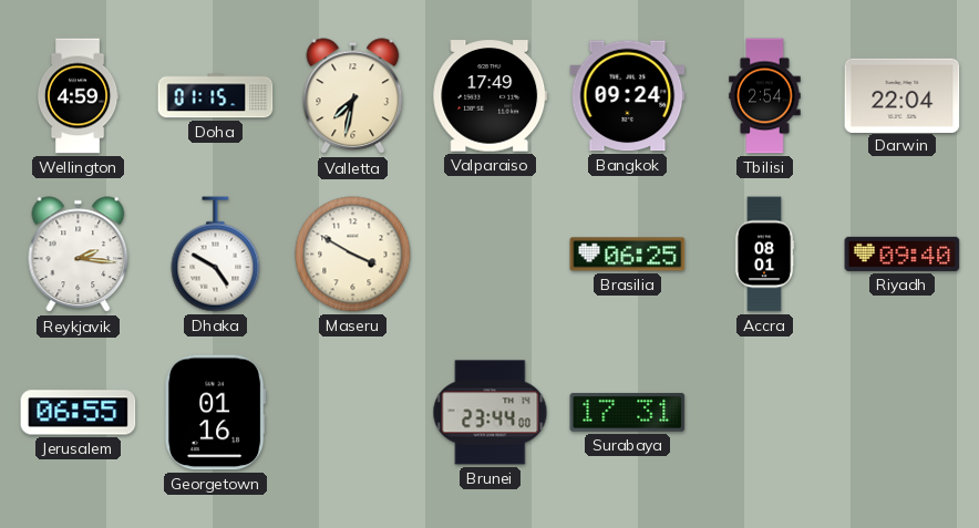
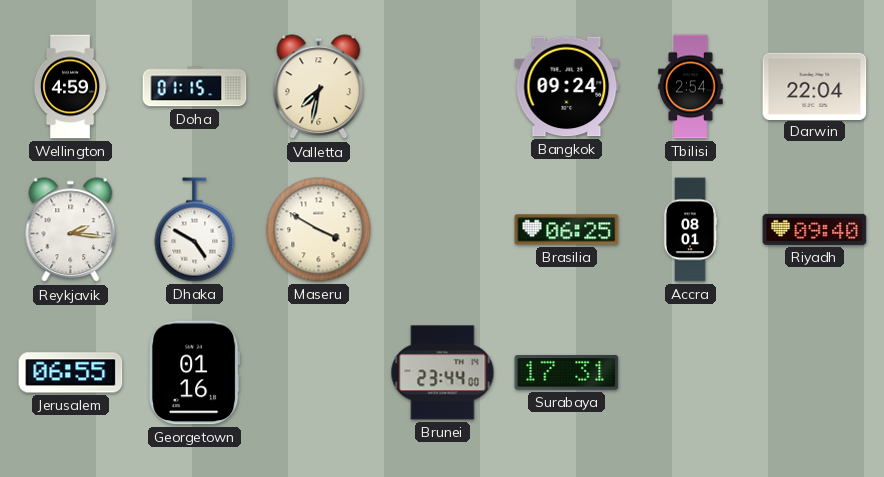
Valparaiso: 17:49 -> none
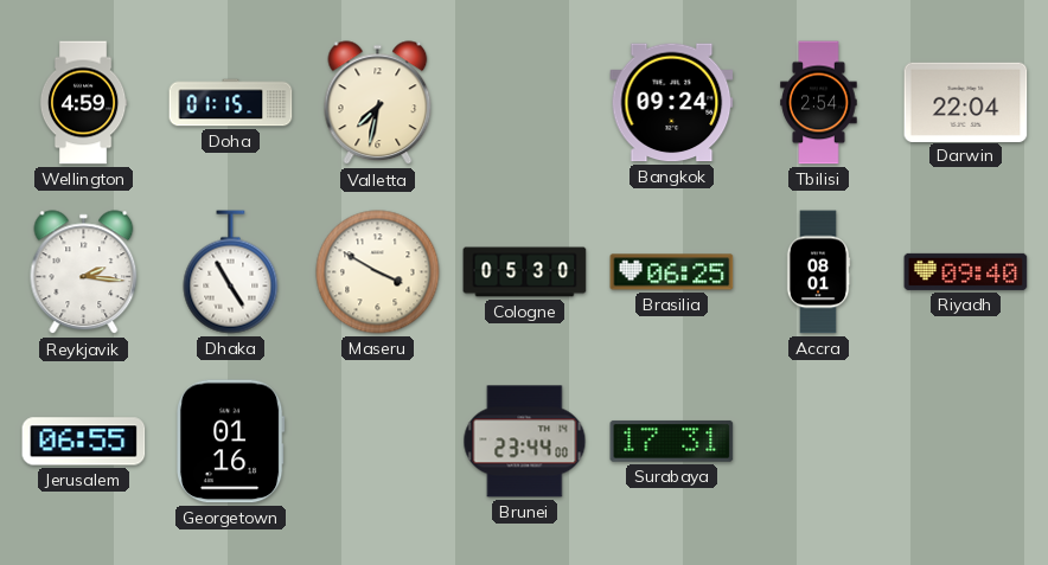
Dhaka: 4:50 -> 4:55
Cologne: none -> 05:30
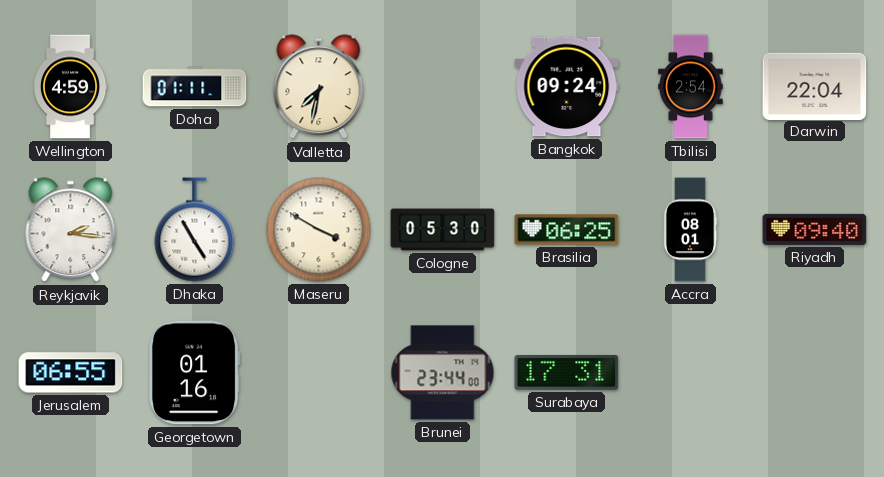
Doha: 01:15 -> 01:11
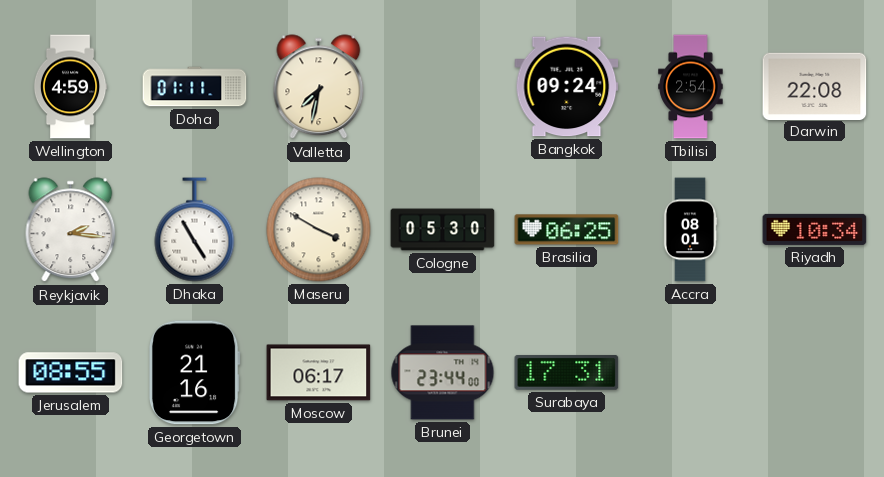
Darwin: 22:04 -> 22:08
Riyadh: 09:40 -> 10:34
Jerusalem: 06:55 -> 08:55
Georgetown: 01:16 -> 21:16
Moscow: none -> 06:17
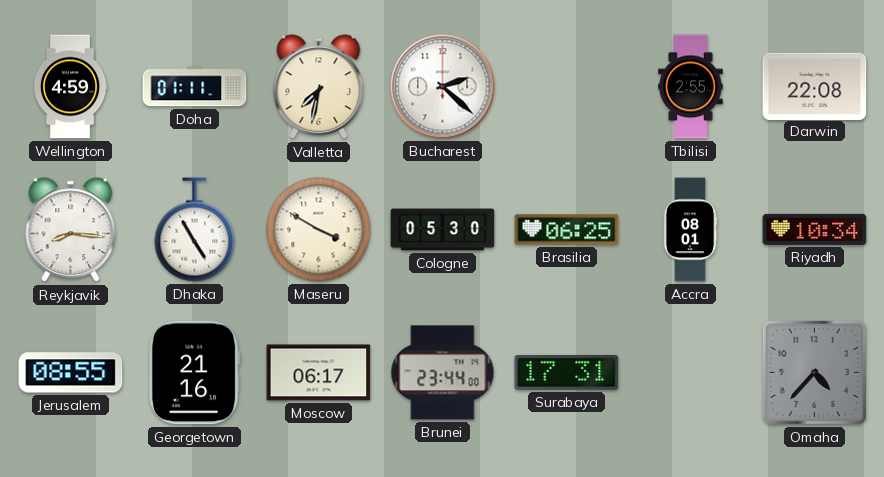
Bucharest: none -> 2:22
Bangkok: 09:24 -> none
Tbilisi: 2:54 -> 2:55
Reykjavik: 2:16 -> 8:16
Omaha: none -> 4:37
